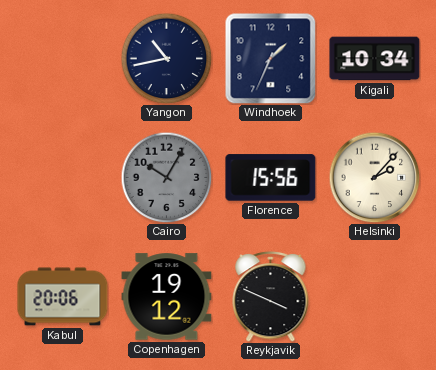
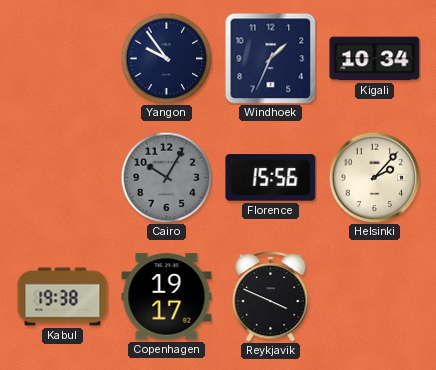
Yangon: 10:43 -> 9:54
Kabul: 20:06 -> 19:38
Copenhagen: 19:12 -> 19:17
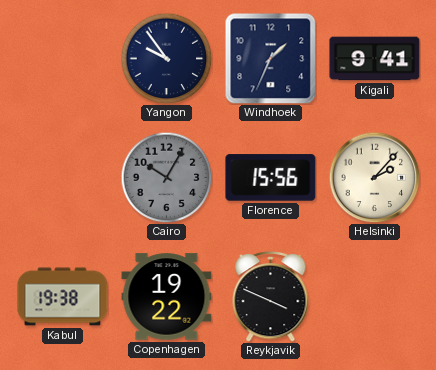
Kigali: 10:34 -> 9:41
Copenhagen: 19:17 -> 19:22
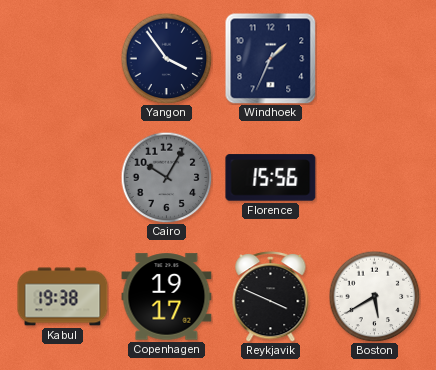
Yangon: 9:54 -> 3:54
Kigali: 9:41 -> none
Helsinki: 2:07 -> none
Copenhagen: 19:22 -> 19:17
Boston: none -> 5:40
